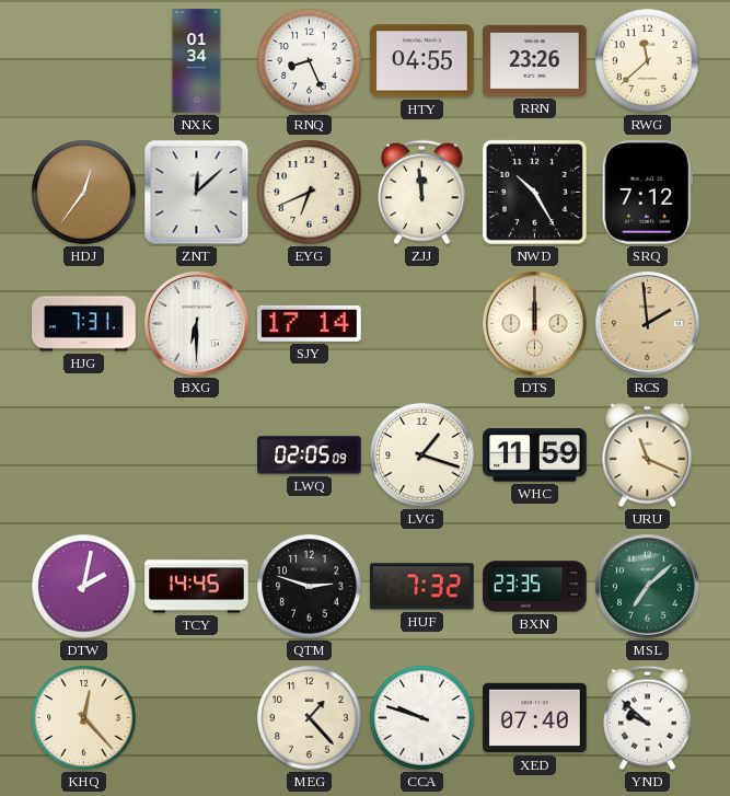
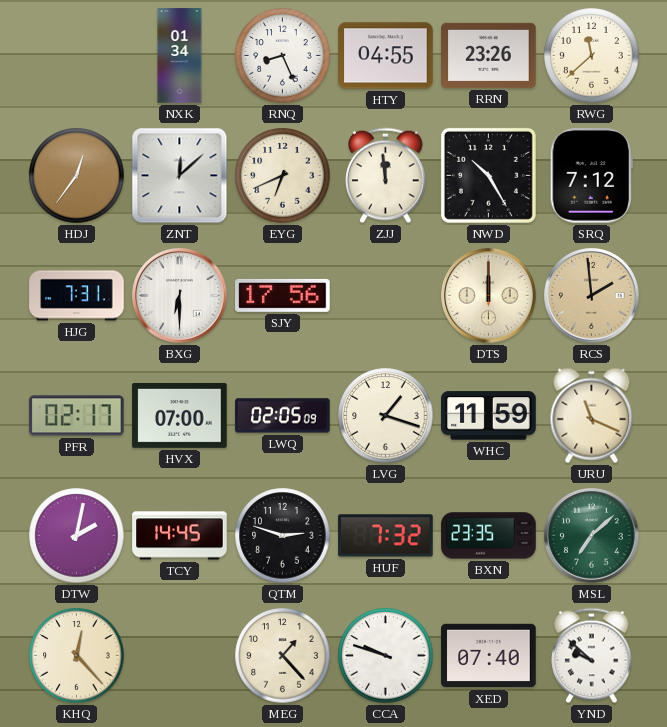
SJY: 17:14 -> 17:56
PFR: none -> 02:17
HVX: none -> 07:00
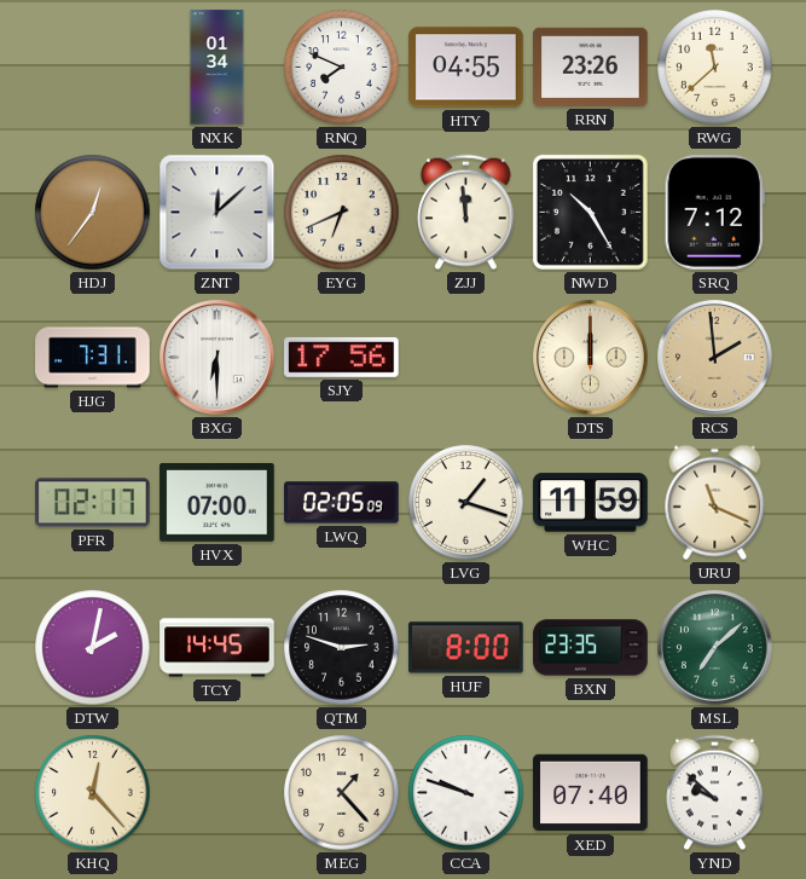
RNQ: 8:26 -> 7:49
HUF: 7:32 -> 8:00
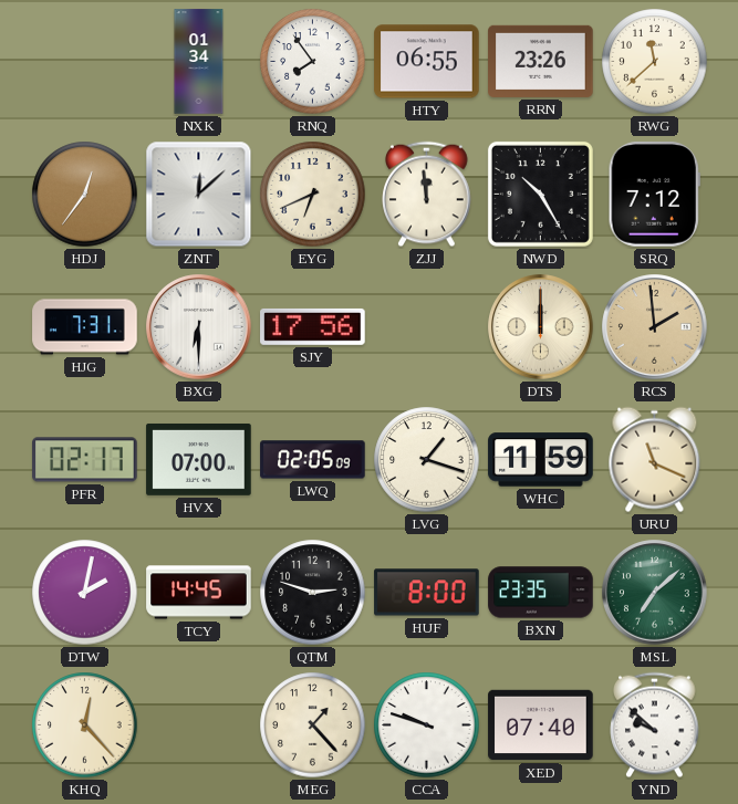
RNQ: 7:49 -> 7:54
HTY: 04:55 -> 06:55
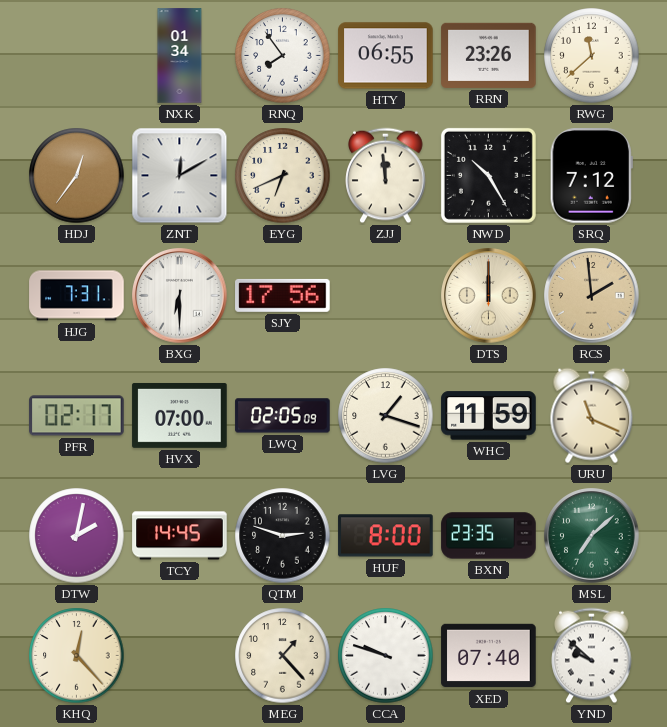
ZNT: 12:08 -> 12:10
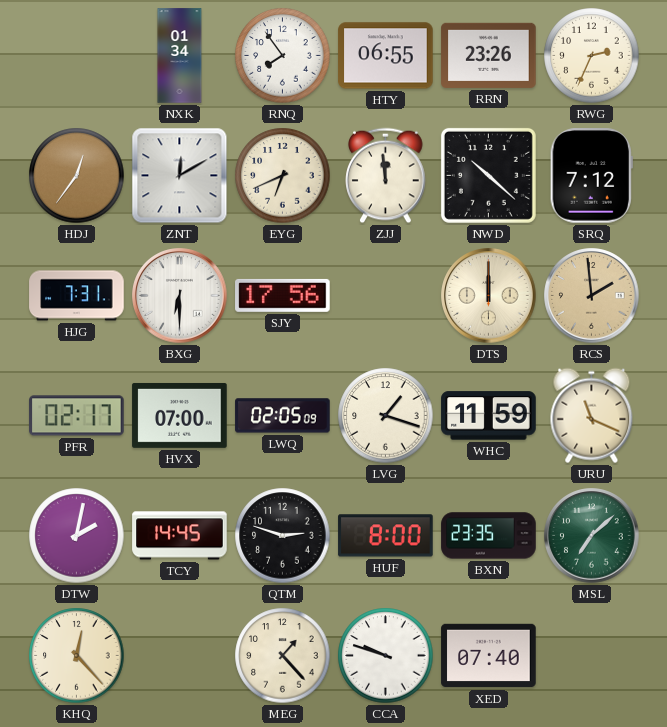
RWG: 11:38 -> 2:34
NWD: 10:25 -> 10:22
YND: 9:52 -> none
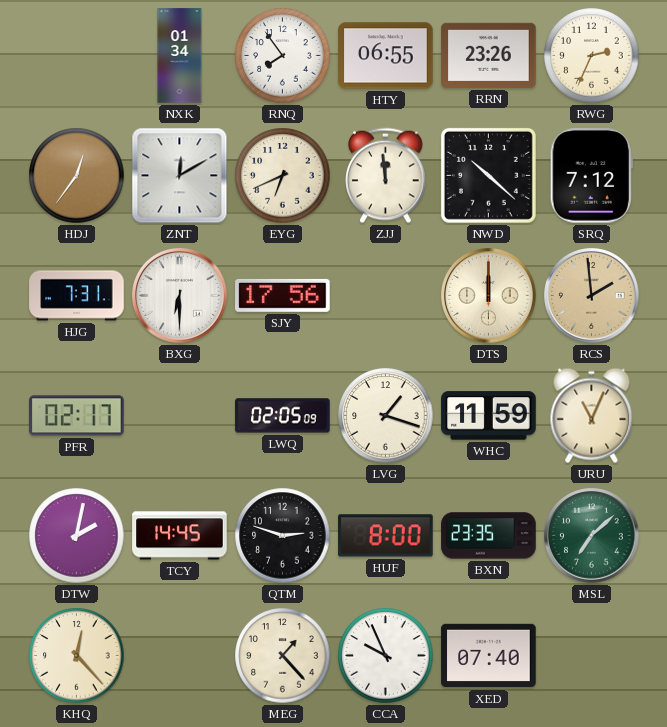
HVX: 07:00 -> none
URU: 11:19 -> 11:04
CCA: 9:48 -> 9:56
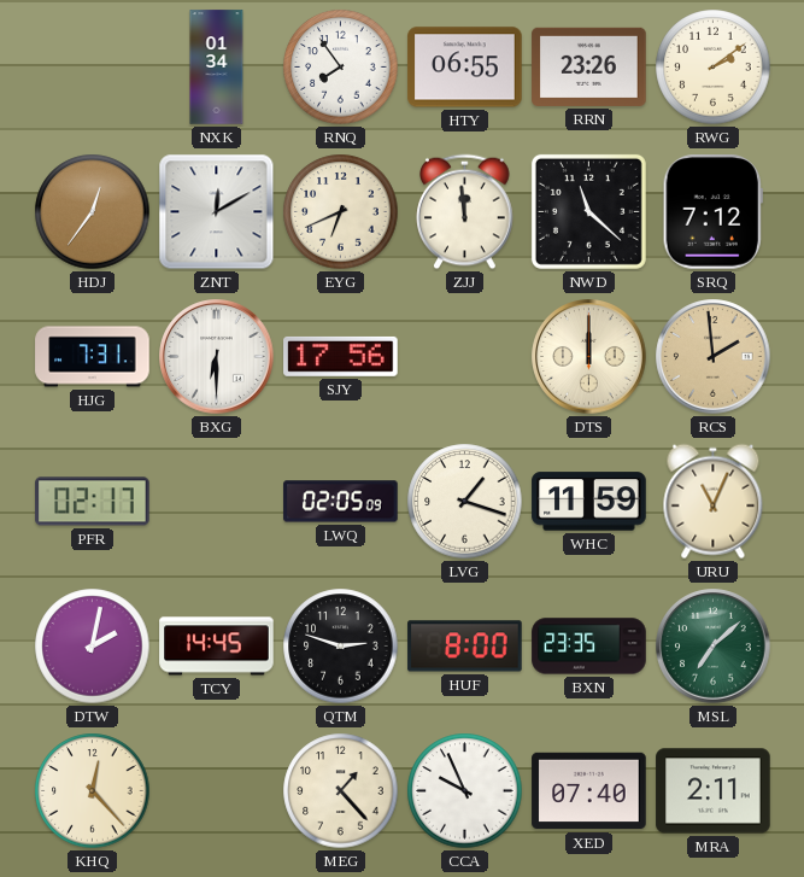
RWG: 2:34 -> 2:09
NWD: 10:22 -> 11:22
MRA: none -> 2:11
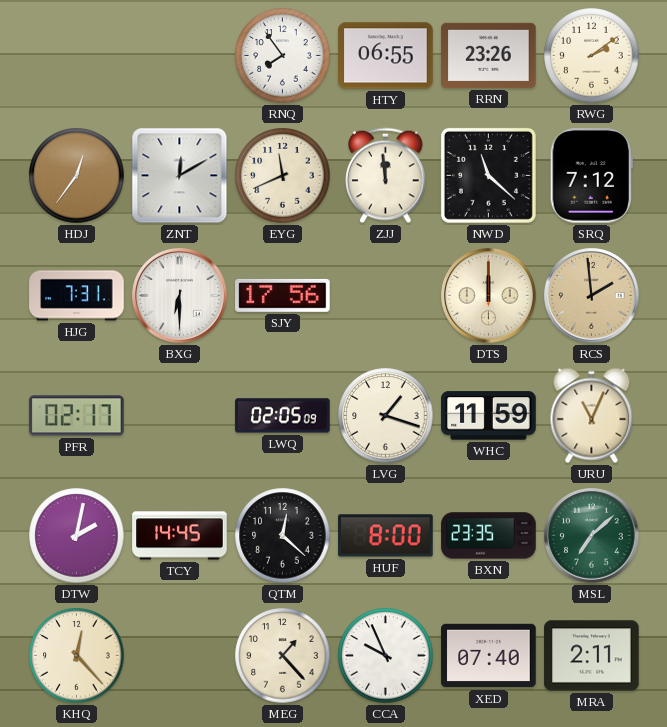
NXK: 01:34 -> none
EYG: 6:41 -> 11:41
QTM: 2:48 -> 12:22
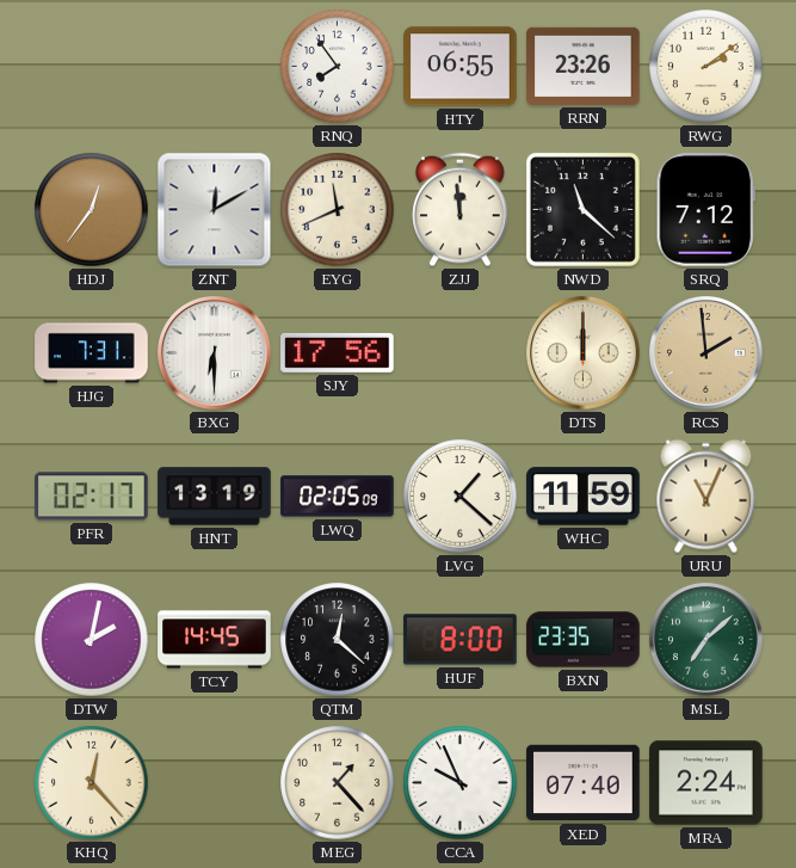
HNT: none -> 13:19
LVG: 1:18 -> 1:22
MRA: 2:11 -> 2:24
